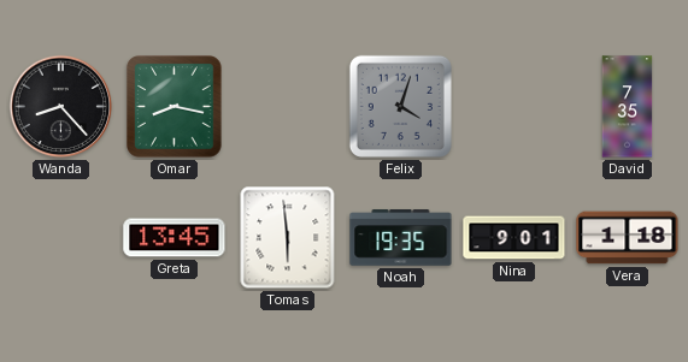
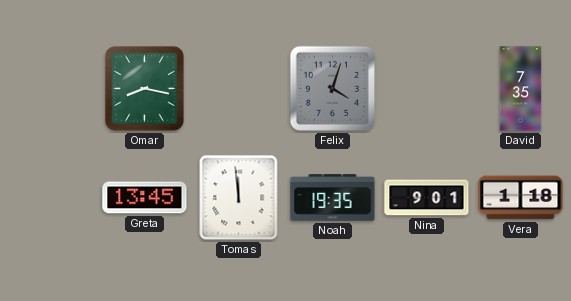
Wanda: 8:23 -> none
Tomas: 5:59 -> 11:59
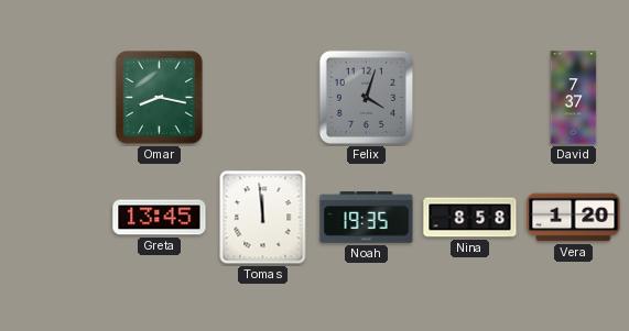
David: 7:35 -> 7:37
Nina: 9:01 -> 8:58
Vera: 1:18 -> 1:20
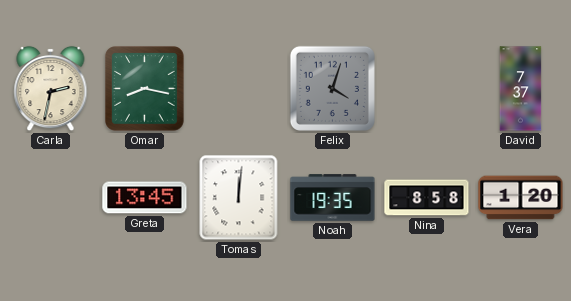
Carla: none -> 2:32
Tomas: 11:59 -> 12:01
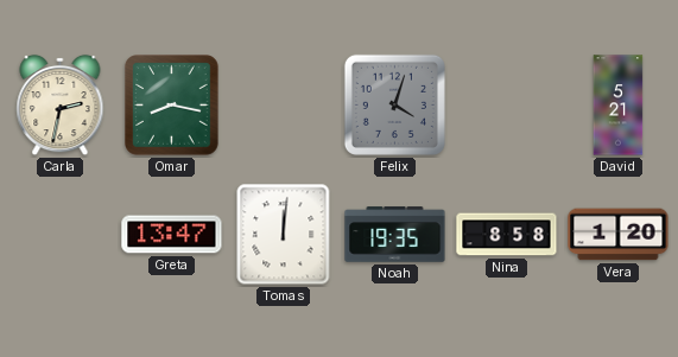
David: 7:37 -> 5:21
Greta: 13:45 -> 13:47
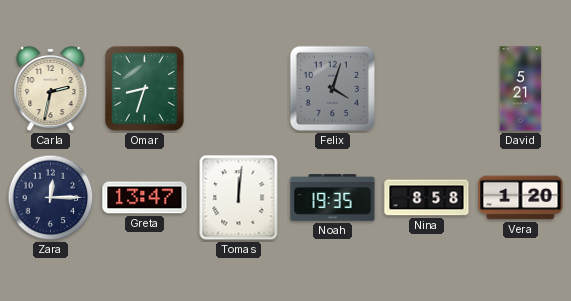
Omar: 8:17 -> 8:33
Zara: none -> 12:15
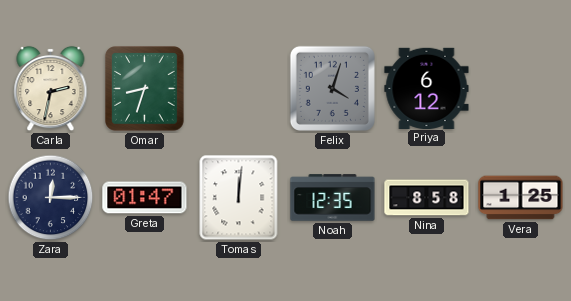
Priya: none -> 6:12
David: 5:21 -> none
Greta: 13:47 -> 01:47
Noah: 19:35 -> 12:35
Vera: 1:20 -> 1:25
